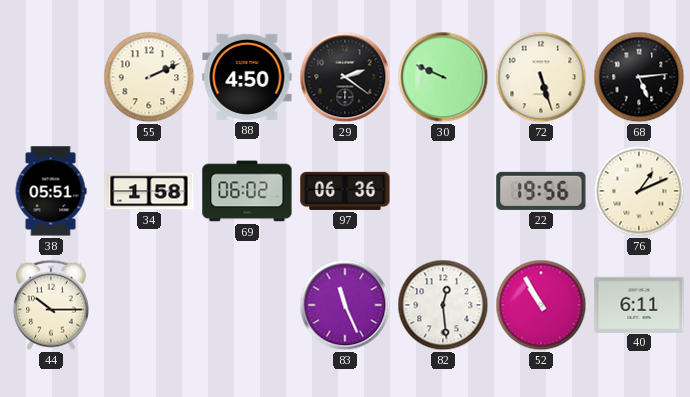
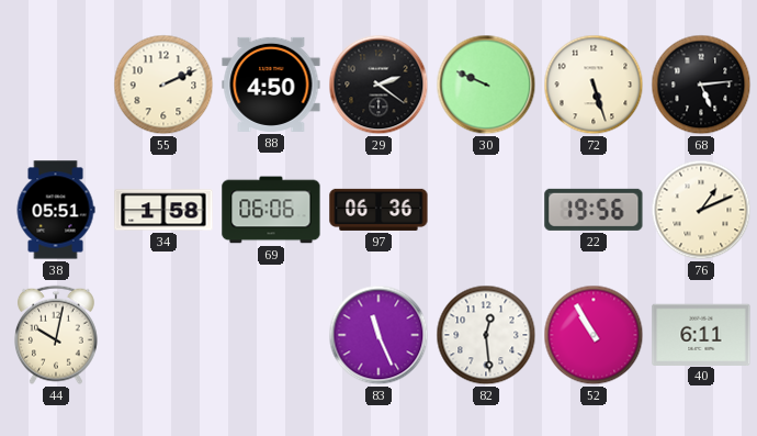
69: 06:02 -> 06:06
44: 10:15 -> 10:02
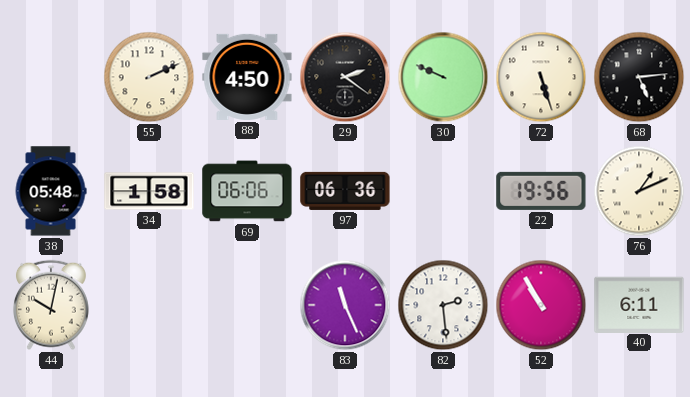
38: 05:51 -> 05:48
82: 12:29 -> 2:29
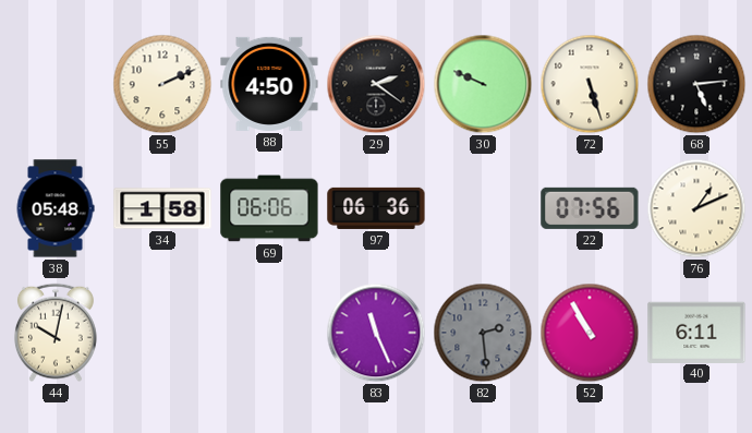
22: 19:56 -> 07:56
82 dial: white -> grey
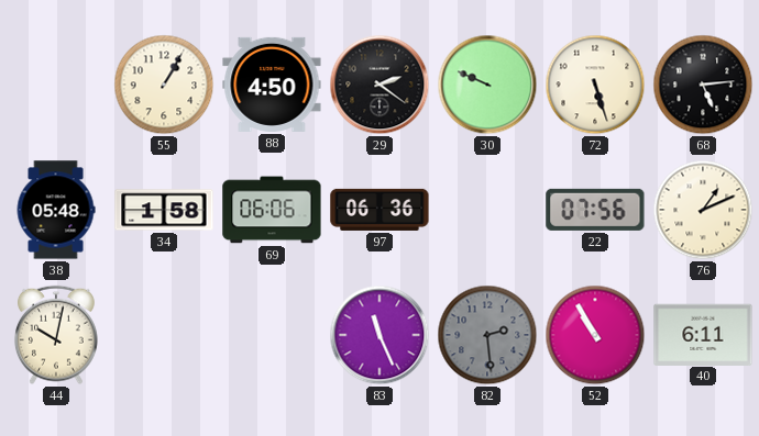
55: 2:11 -> 1:05
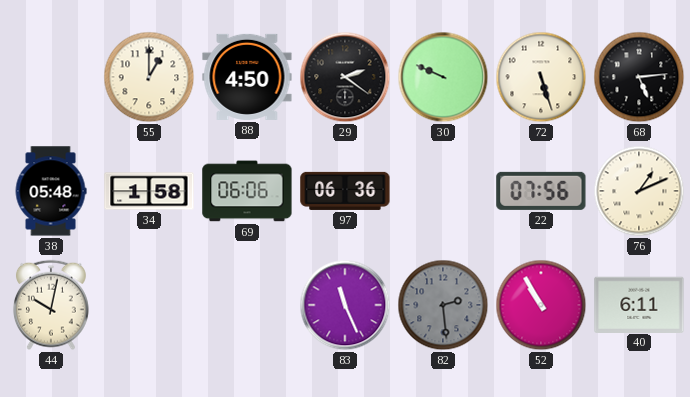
55: 1:05 -> 1:00
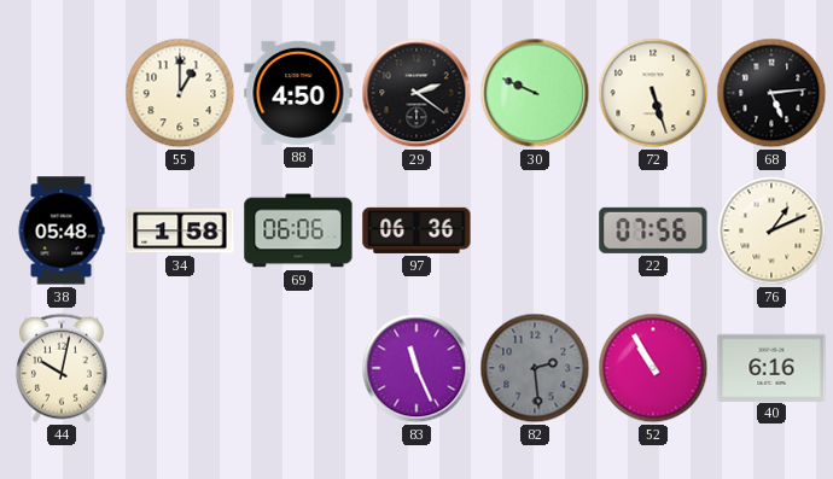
40: 6:11 -> 6:16
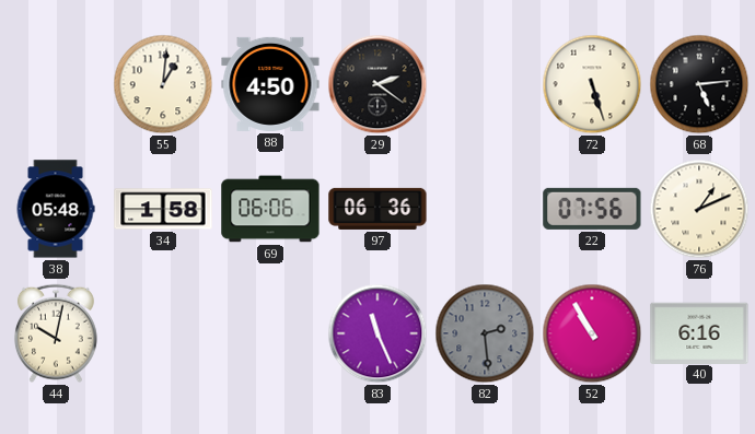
55: 1:00 -> 1:01
30: 9:49 -> none
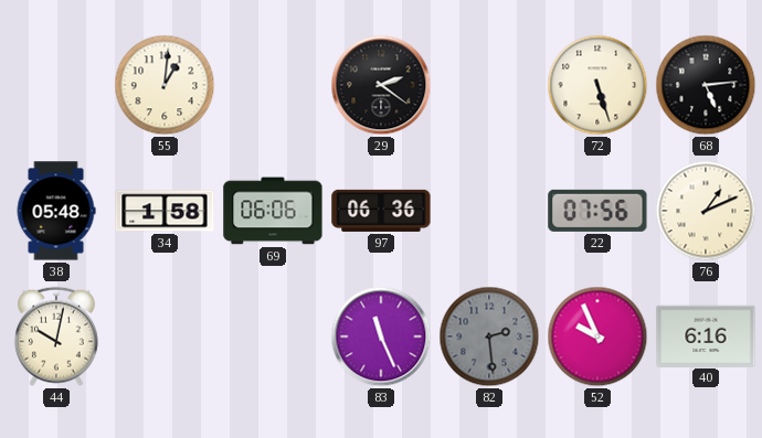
88: 4:50 -> none
52: 10:55 -> 9:56
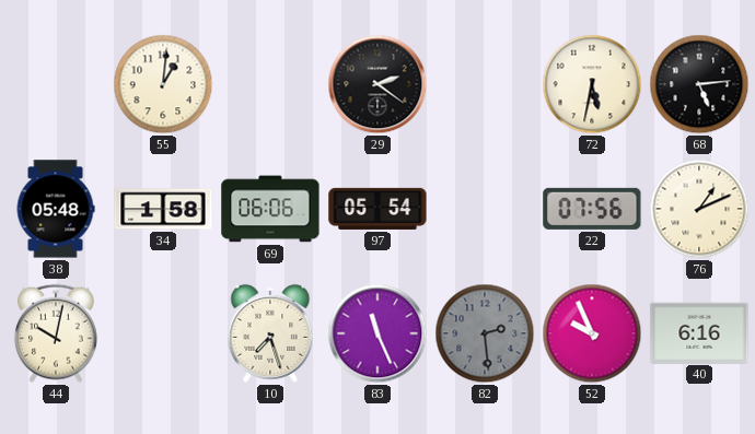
72: 5:27 -> 5:32
97: 06:36 -> 05:54
10: none -> 7:27
